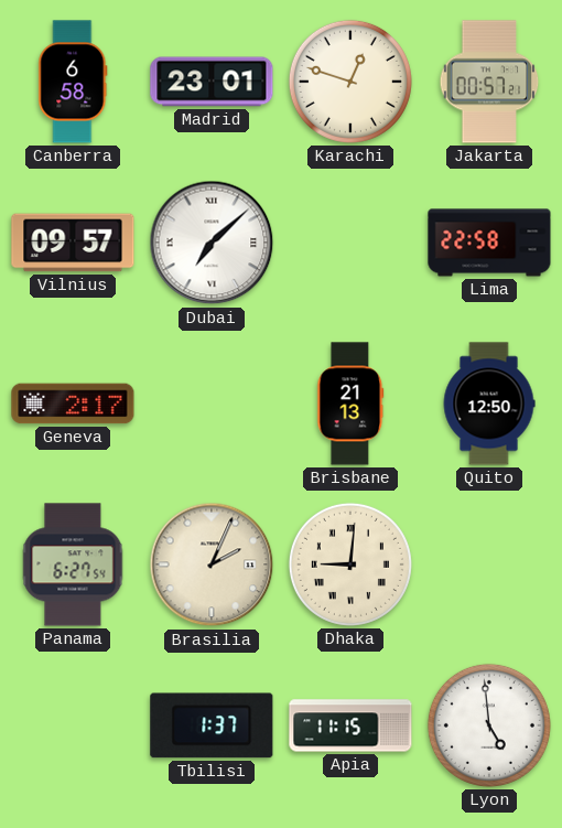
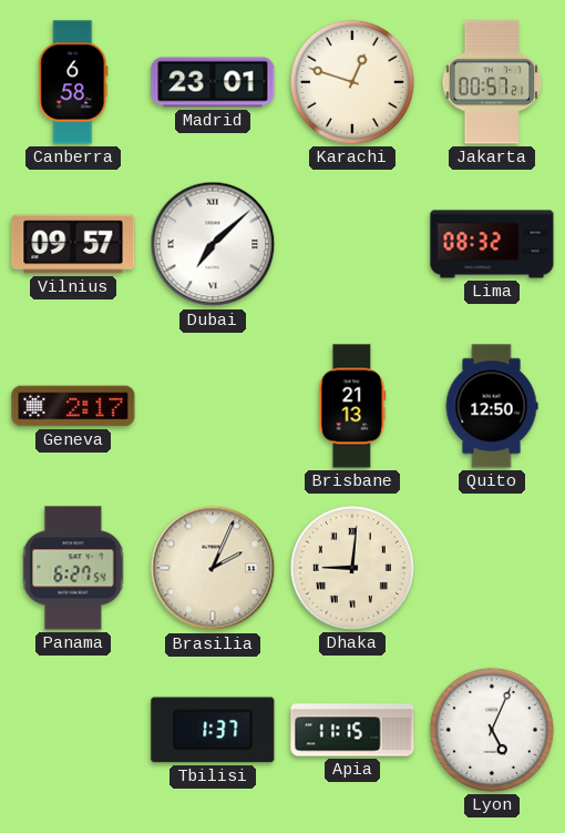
Lima: 22:58 -> 08:32
Lyon: 4:59 -> 5:04
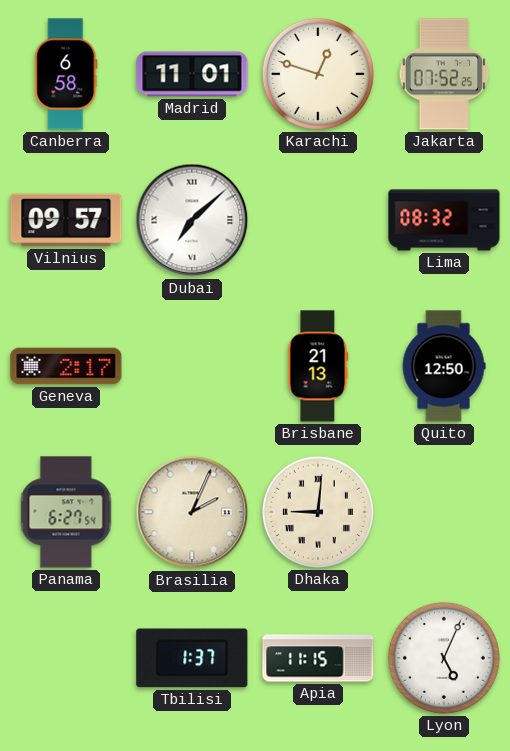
Madrid: 23:01 -> 11:01
Jakarta: 00:57 -> 07:52
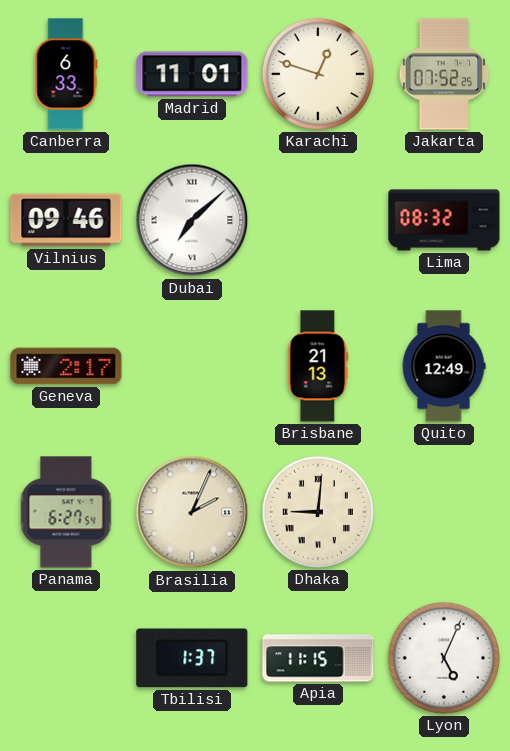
Canberra: 6:58 -> 6:33
Vilnius: 09:57 -> 09:46
Quito: 12:50 -> 12:49
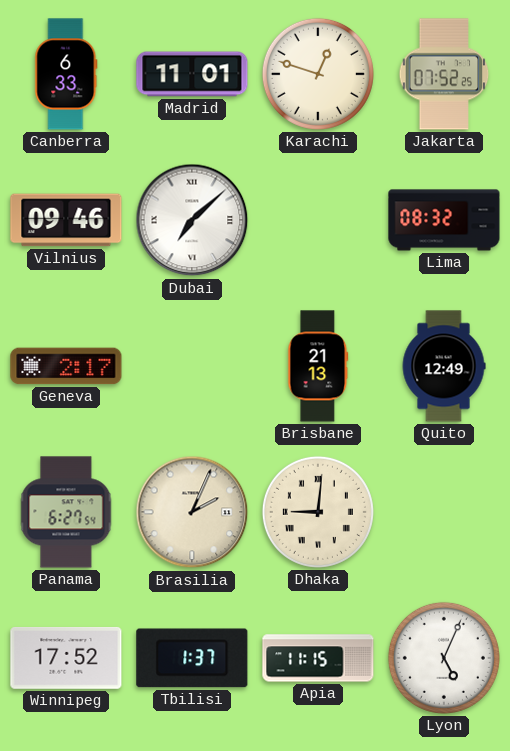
Winnipeg: none -> 17:52
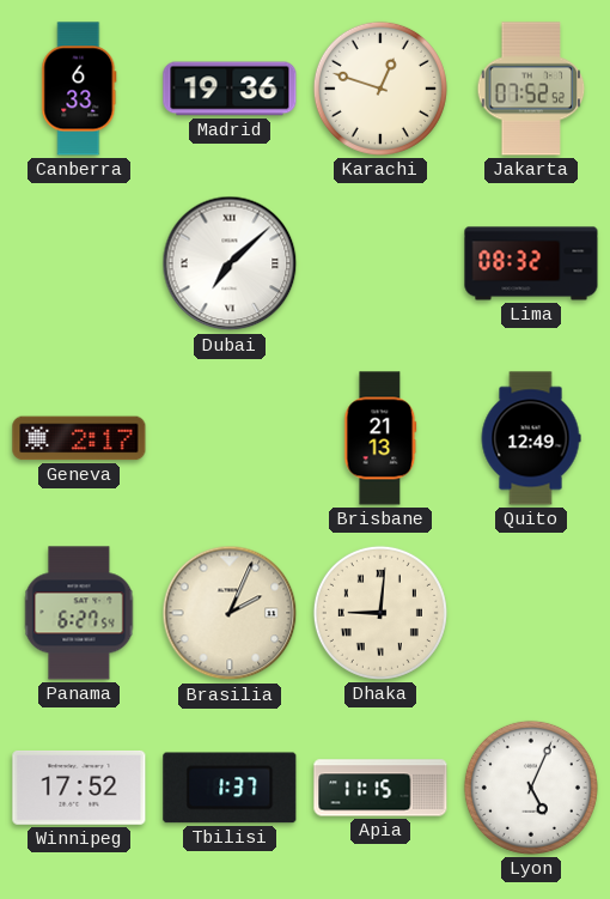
Madrid: 11:01 -> 19:36
Jakarta: 07:52:25 -> 07:52:52
Vilnius: 09:46 -> none
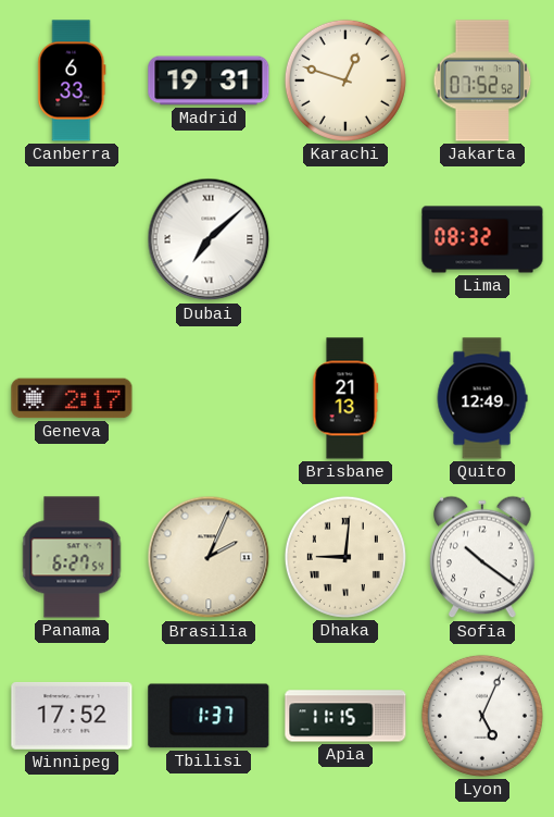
Madrid: 19:36 -> 19:31
Sofia: none -> 10:21
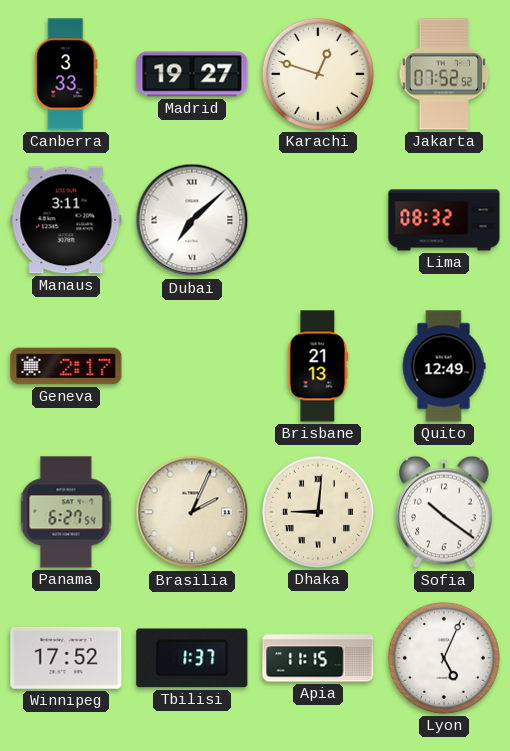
Canberra: 6:33 -> 3:33
Madrid: 19:31 -> 19:27
Manaus: none -> 3:11
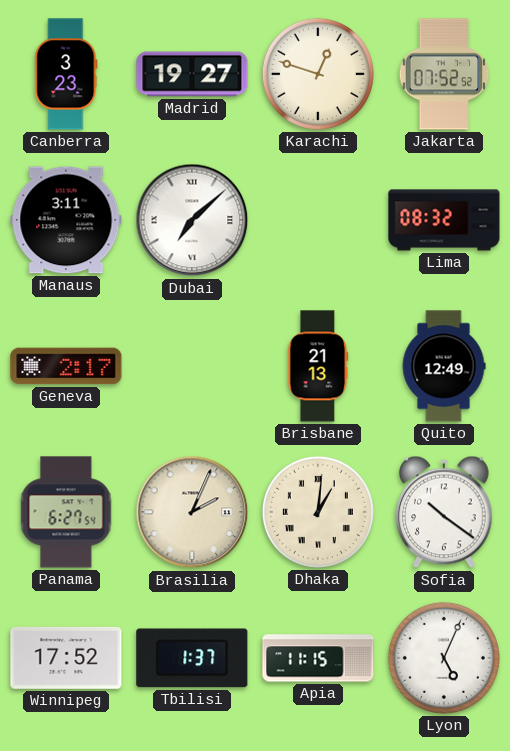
Canberra: 3:33 -> 3:23
Dhaka: 9:01 -> 1:01
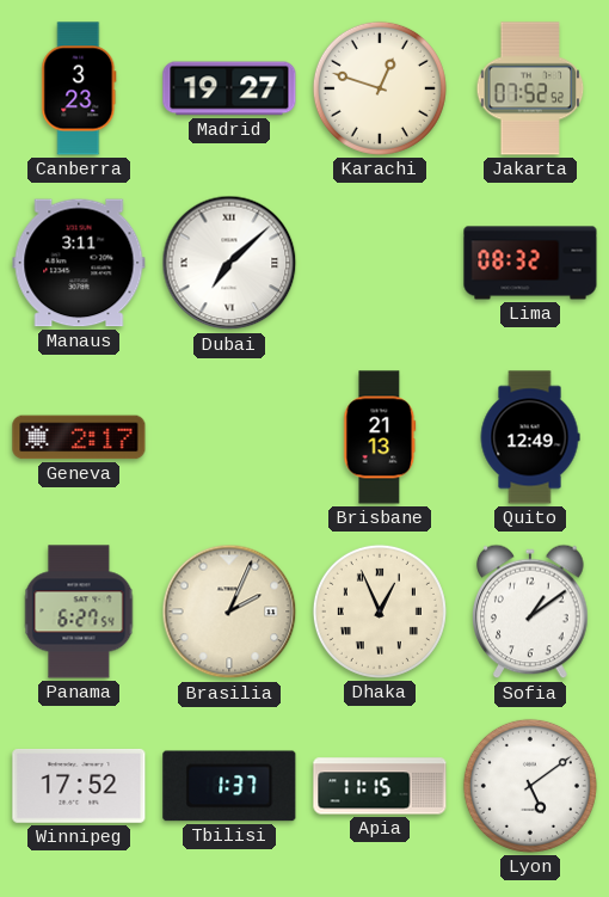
Dhaka: 1:01 -> 12:56
Sofia: 10:21 -> 1:09
Lyon: 5:04 -> 5:09
